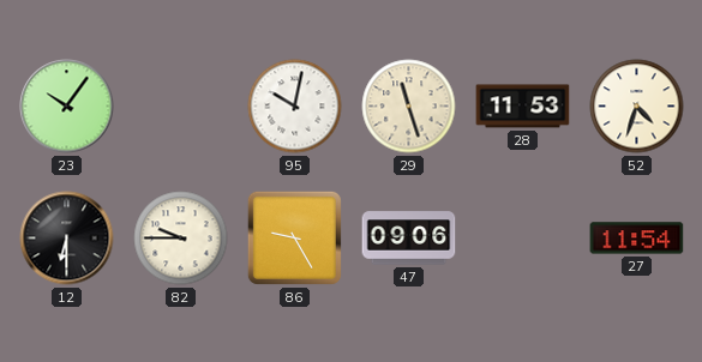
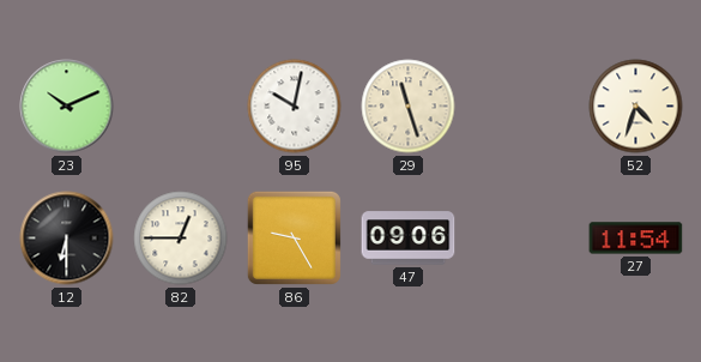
23: 10:06 -> 10:11
28: 11:53 -> none
82: 9:45 -> 12:45
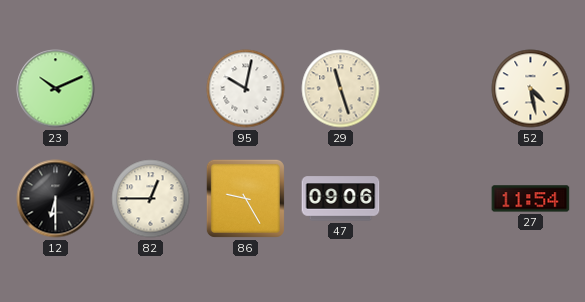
52: 4:33 -> 4:28
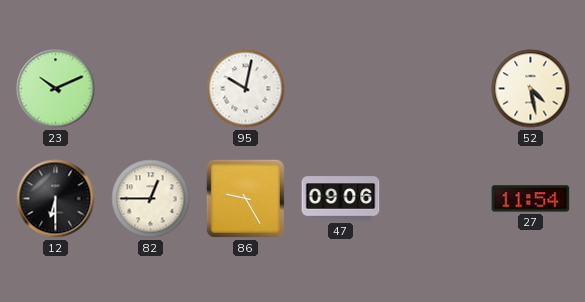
29: 11:27 -> none
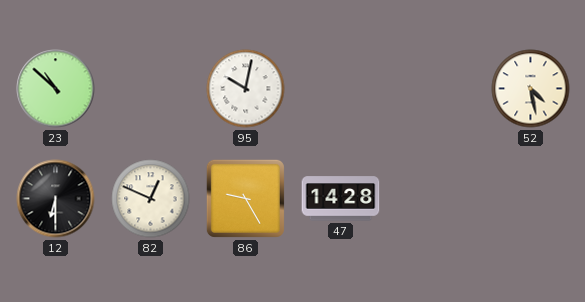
23: 10:11 -> 10:52
82: 12:45 -> 12:49
47: 09:06 -> 14:28
27: 11:54 -> none
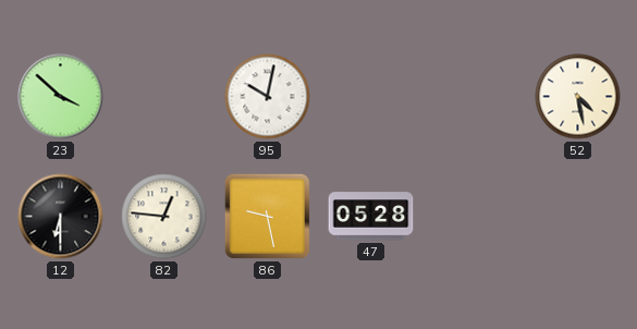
23: 10:52 -> 3:52
82: 12:49 -> 12:46
86: 9:25 -> 9:28
47: 14:28 -> 05:28
